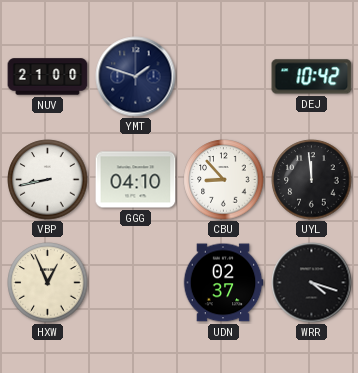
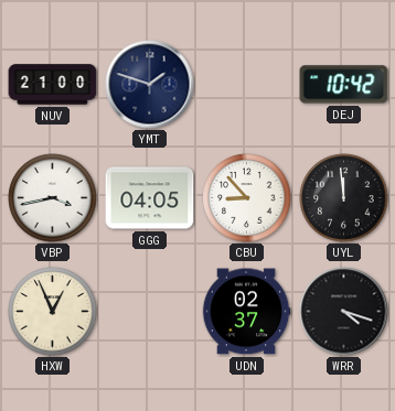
VBP: 8:43 -> 3:43
GGG: 04:10 -> 04:05
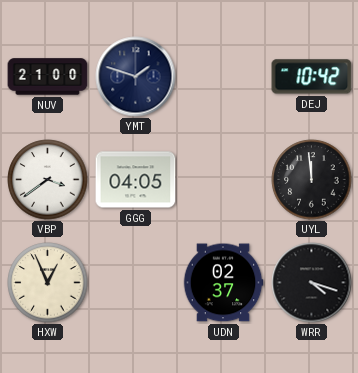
VBP: 3:43 -> 3:39
CBU: 8:53 -> none
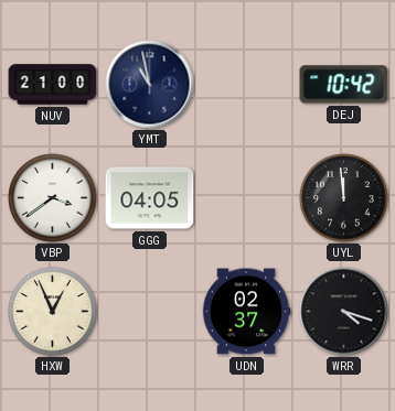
YMT: 1:48 -> 10:58
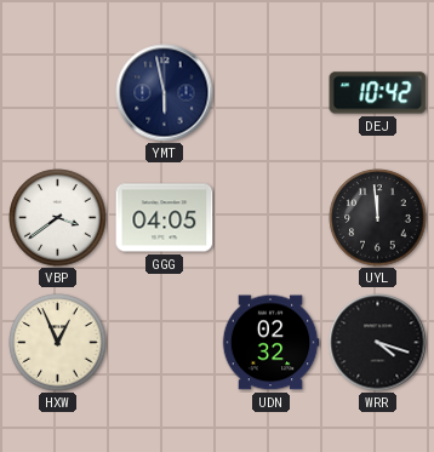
NUV: 21:00 -> none
YMT: 10:58 -> 5:58
UDN: 02:37 -> 02:32
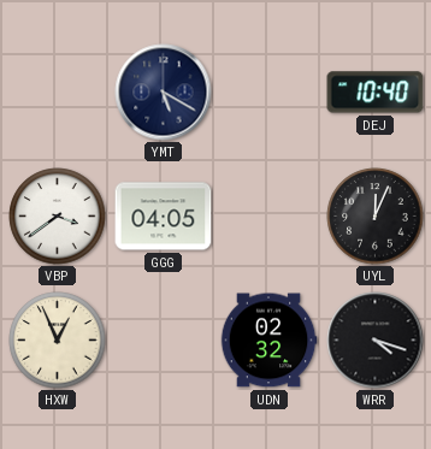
YMT: 5:58 -> 5:20
DEJ: 10:42 -> 10:40
UYL: 11:59 -> 12:04
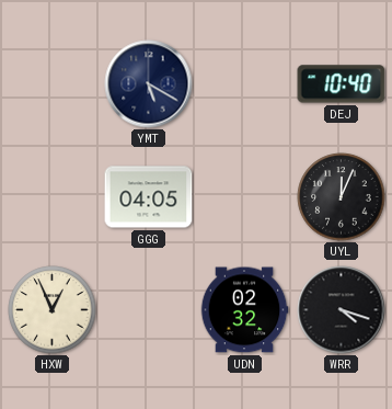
VBP: 3:39 -> none
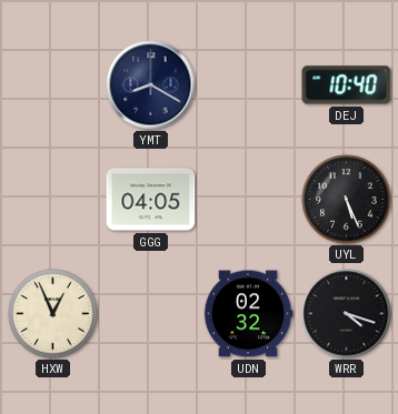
YMT: 5:20 -> 8:20
UYL: 12:04 -> 5:26
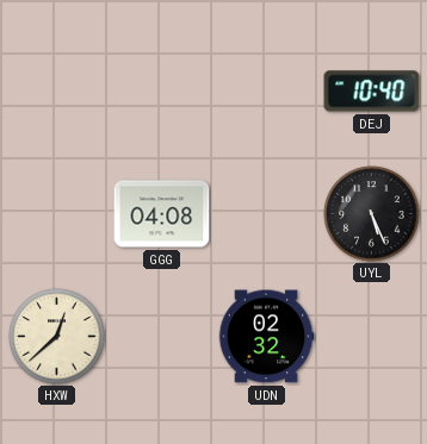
YMT: 8:20 -> none
GGG: 04:05 -> 04:08
HXW: 12:56 -> 12:38
WRR: 4:18 -> none
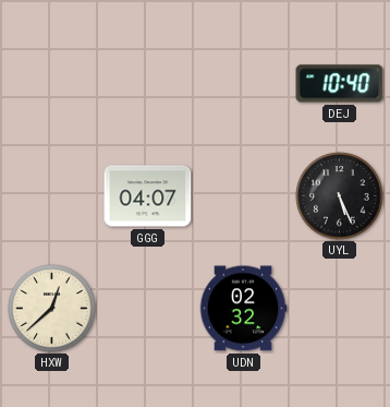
GGG: 04:08 -> 04:07
